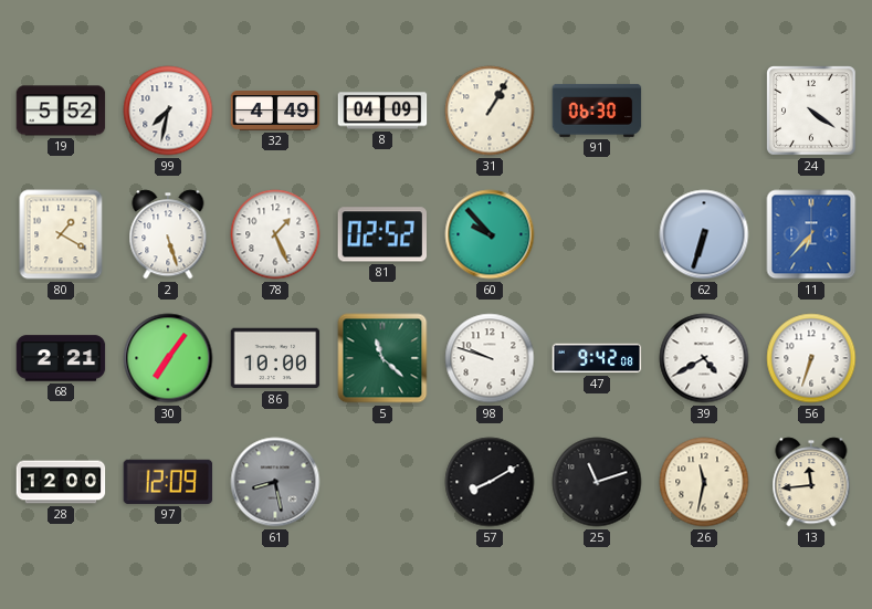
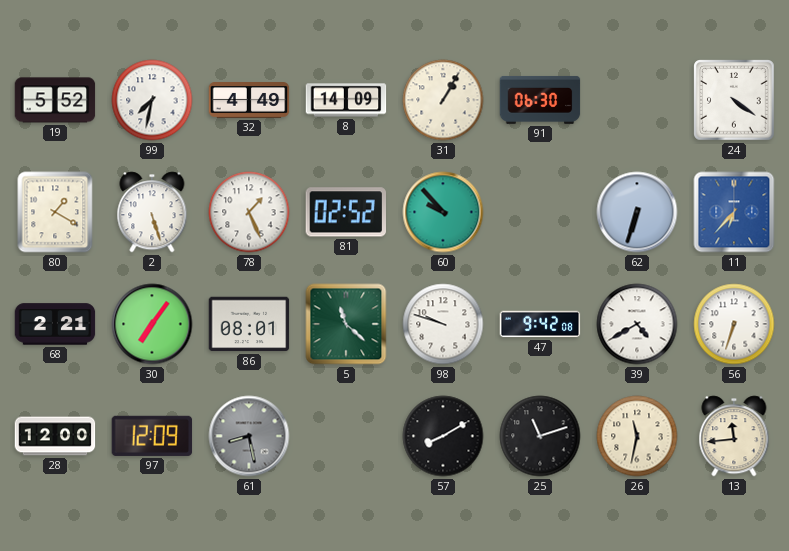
8: 04:09 -> 14:09
86: 10:00 -> 08:01
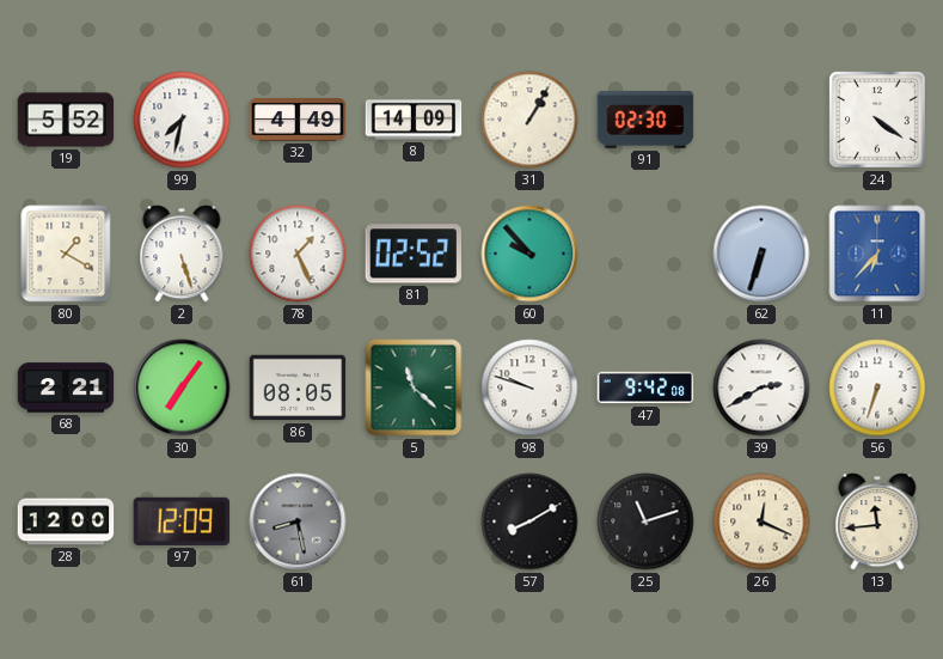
91: 06:30 -> 02:30
86: 08:01 -> 08:05
39: 4:40 -> 2:40
26: 11:32 -> 12:19
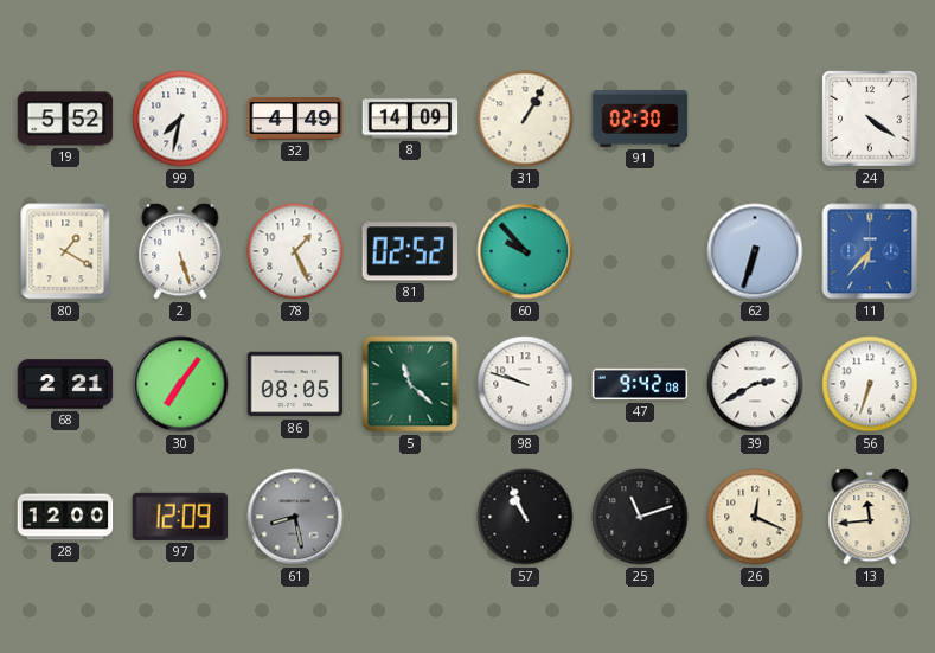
57: 8:10 -> 10:56
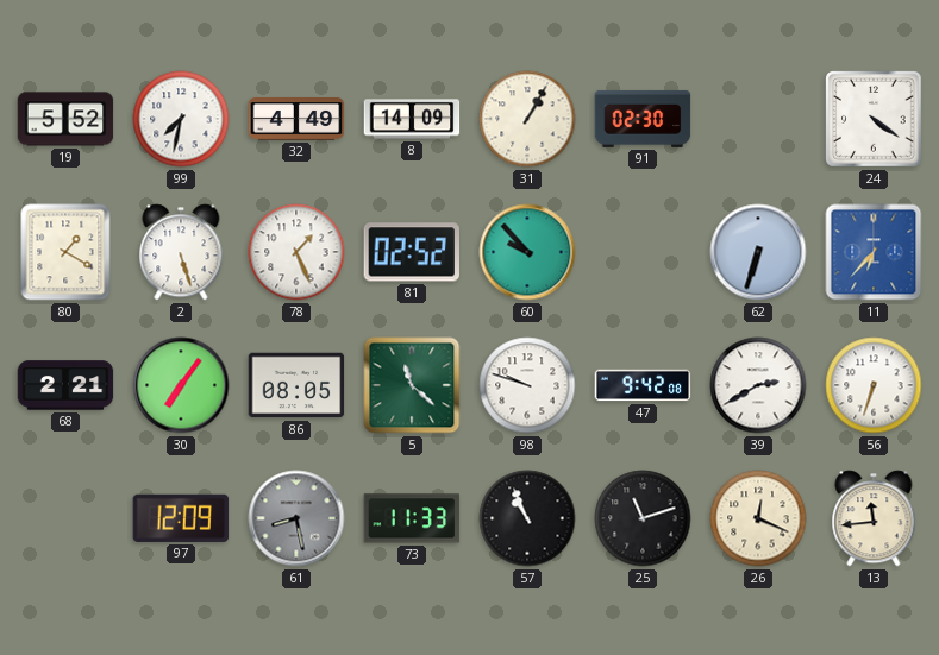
28: 12:00 -> none
73: none -> 11:33
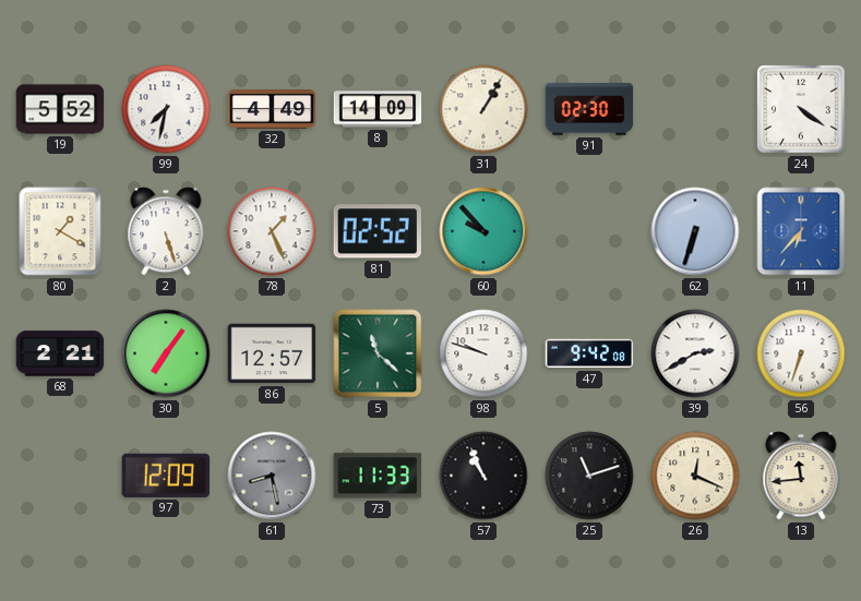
86: 08:05 -> 12:57
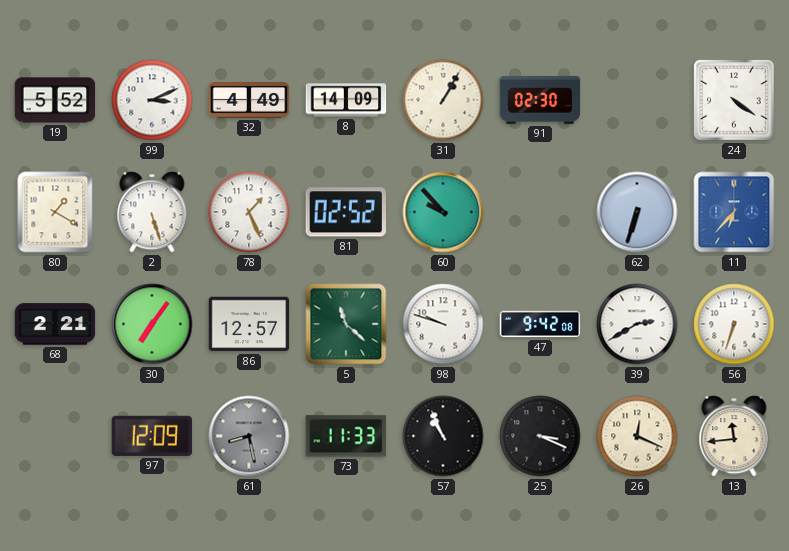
99: 7:32 -> 3:11
25: 11:12 -> 3:19
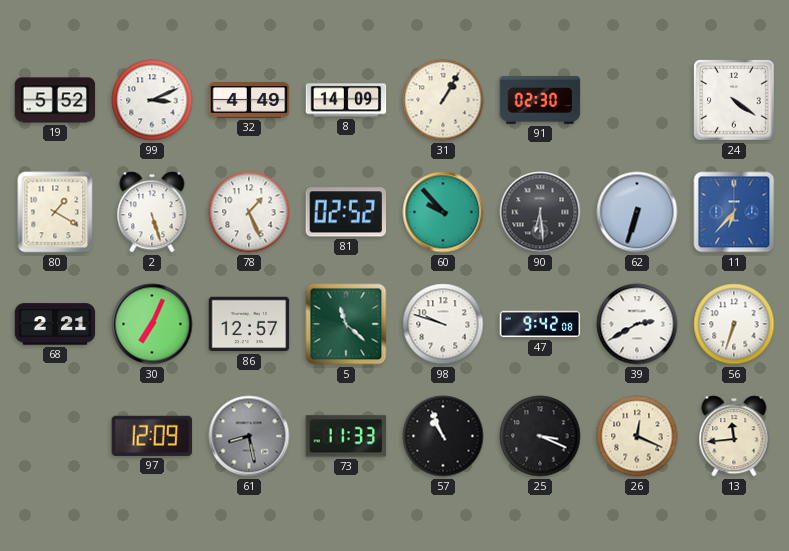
90: none -> 6:29
30: 7:06 -> 7:04
